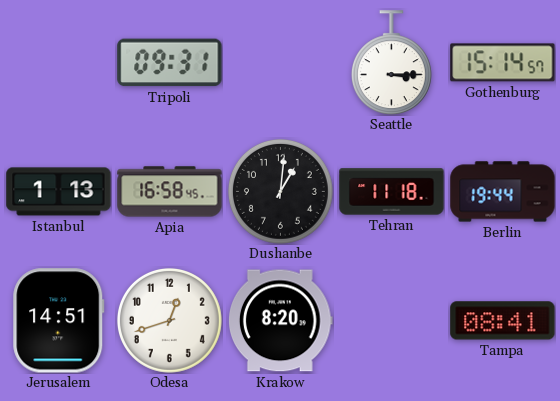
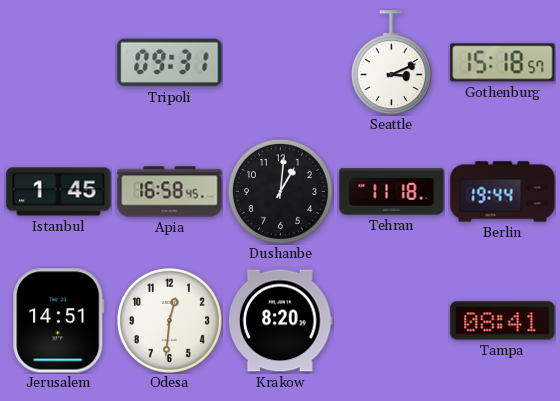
Seattle: 3:15 -> 3:11
Gothenburg: 15:14 -> 15:18
Istanbul: 1:13 -> 1:45
Odesa: 12:42 -> 12:31
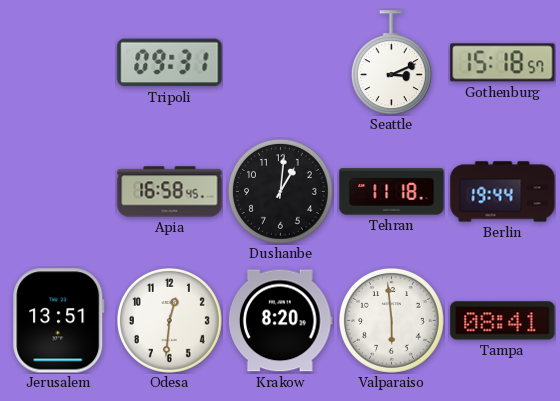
Istanbul: 1:45 -> none
Jerusalem: 14:51 -> 13:51
Valparaiso: none -> 5:59
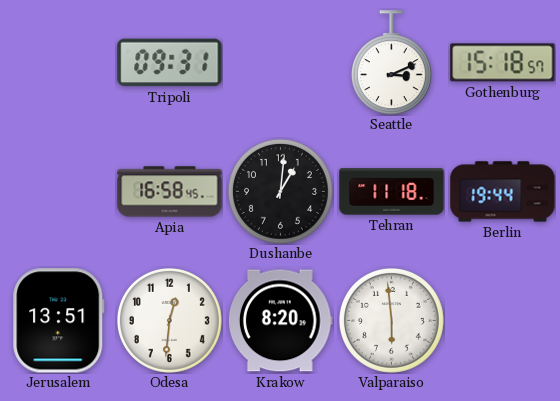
Tampa: 08:41 -> none
